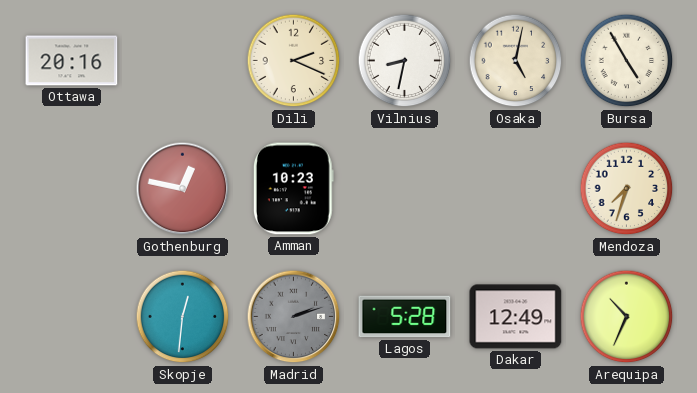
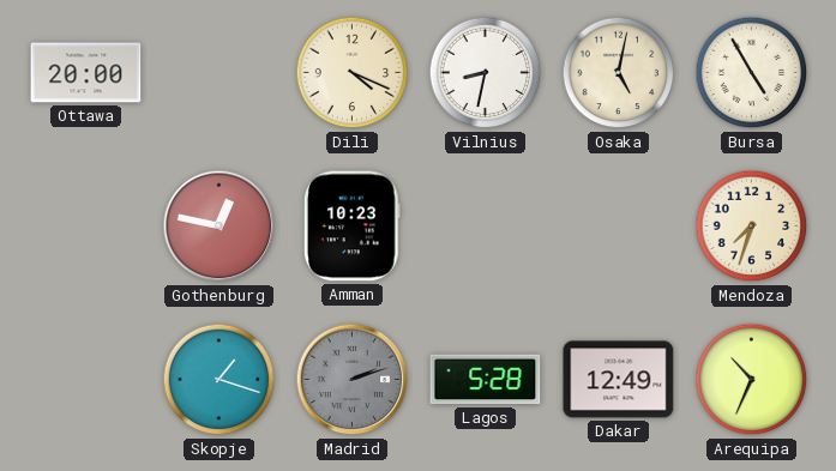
Ottawa: 20:16 -> 20:00
Dili: 2:19 -> 4:19
Skopje: 12:31 -> 1:18
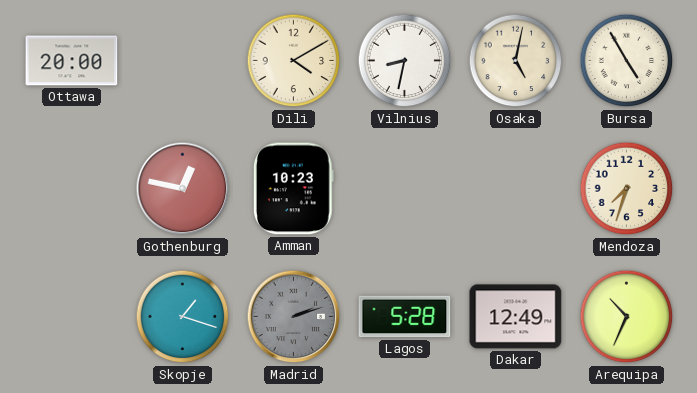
Dili: 4:19 -> 4:10
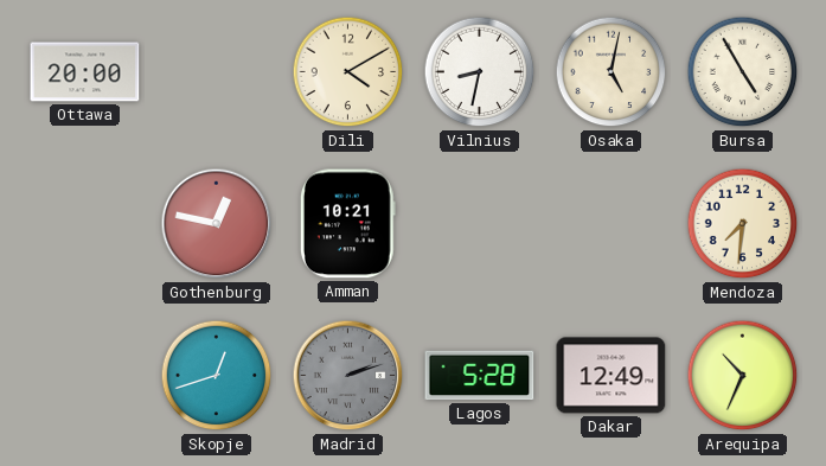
Amman: 10:23 -> 10:21
Mendoza: 7:33 -> 7:31
Skopje: 1:18 -> 12:42
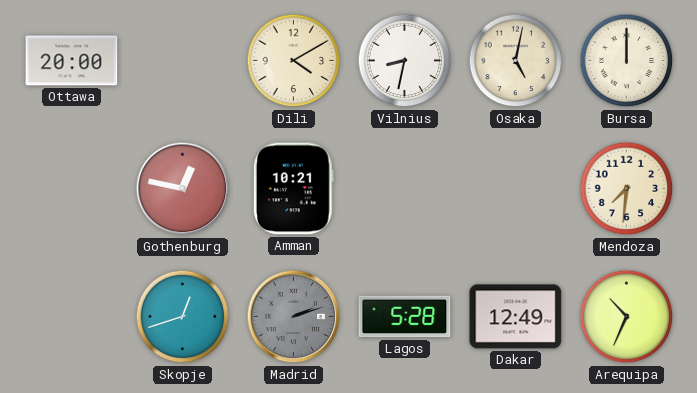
Bursa: 4:55 -> 12:00
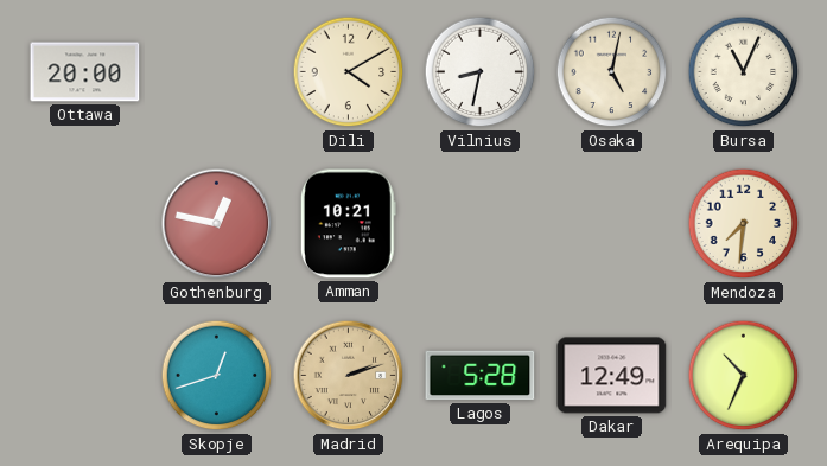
Bursa: 12:00 -> 11:04
Madrid dial: grey -> champagne
